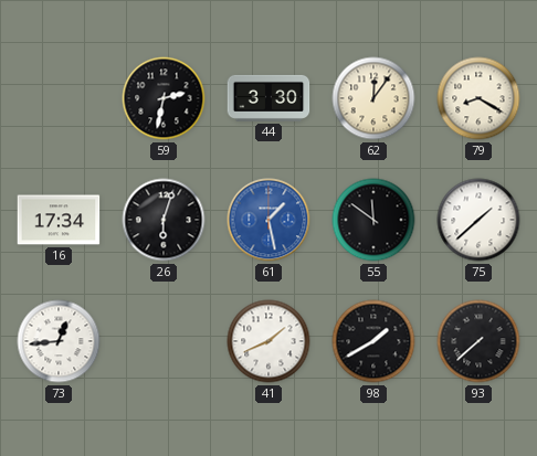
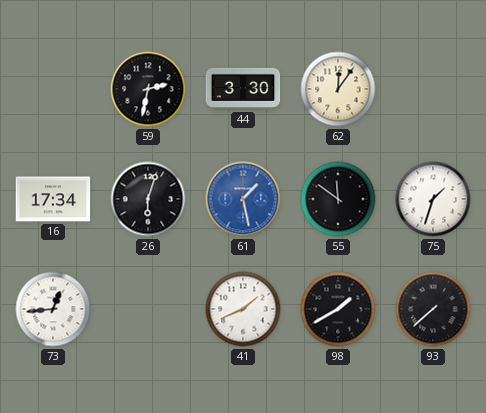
79: 8:20 -> none
75: 1:38 -> 1:33
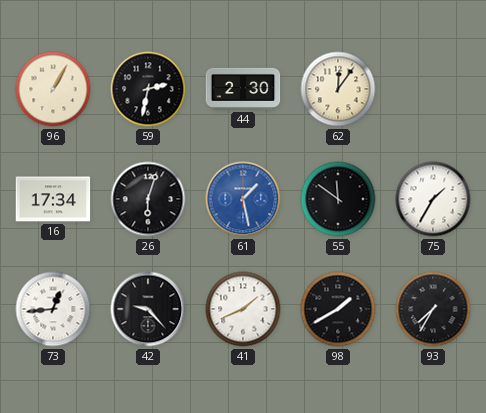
96: none -> 1:05
44: 3:30 -> 2:30
75: 1:33 -> 1:35
42: none -> 9:23
93: 7:38 -> 7:35
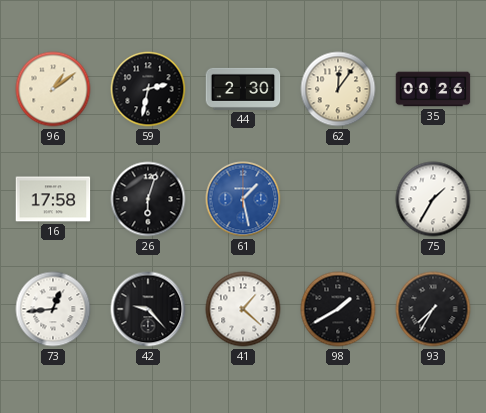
96: 1:05 -> 1:09
35: none -> 00:26
16: 17:34 -> 17:58
55: 11:51 -> none
41: 1:41 -> 1:22
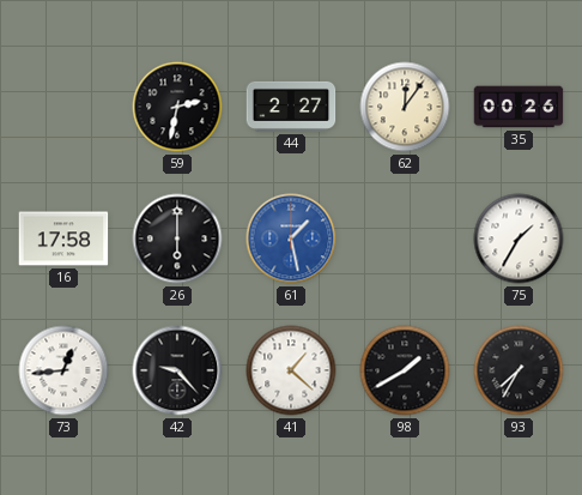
96: 1:09 -> none
44: 2:30 -> 2:27
26: 6:03 -> 6:00
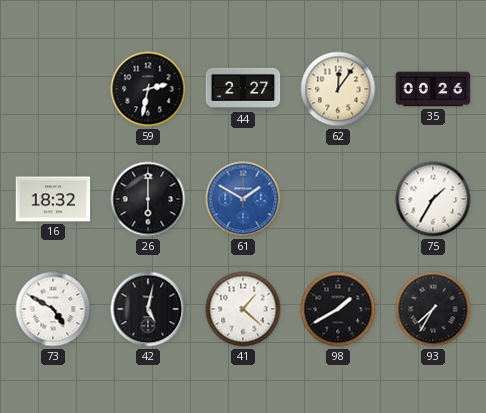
16: 17:58 -> 18:32
61: 1:28 -> 1:50
73: 12:44 -> 4:50
42: 9:23 -> 5:02
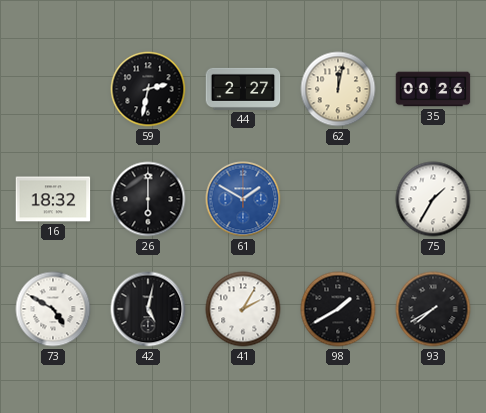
62: 12:06 -> 12:02
41: 1:22 -> 2:05
93: 7:35 -> 7:40
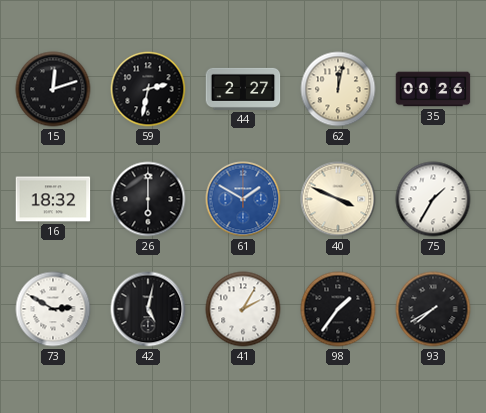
15: none -> 12:12
40: none -> 3:49
73: 4:50 -> 2:50
98: 1:40 -> 1:36
